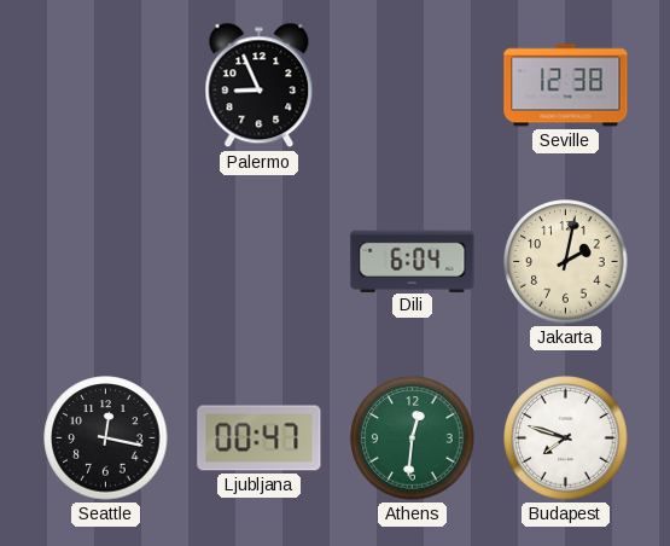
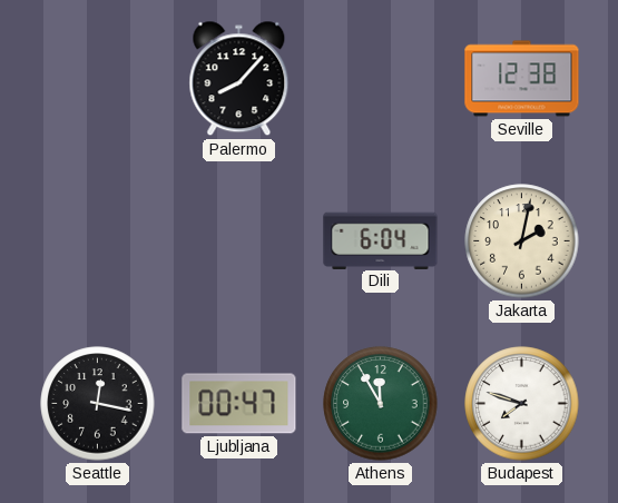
Palermo: 8:56 -> 8:07
Athens: 12:31 -> 11:55
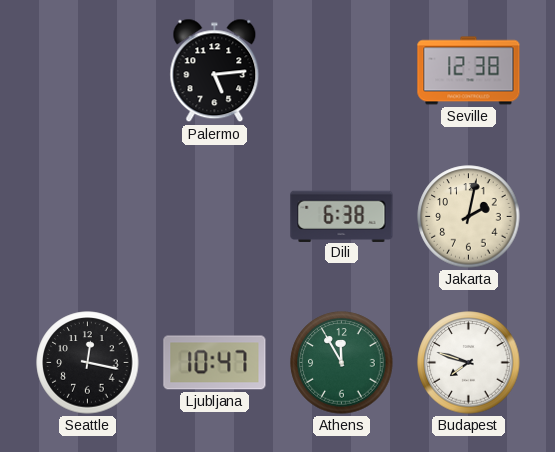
Palermo: 8:07 -> 5:14
Dili: 6:04 -> 6:38
Ljubljana: 00:47 -> 10:47
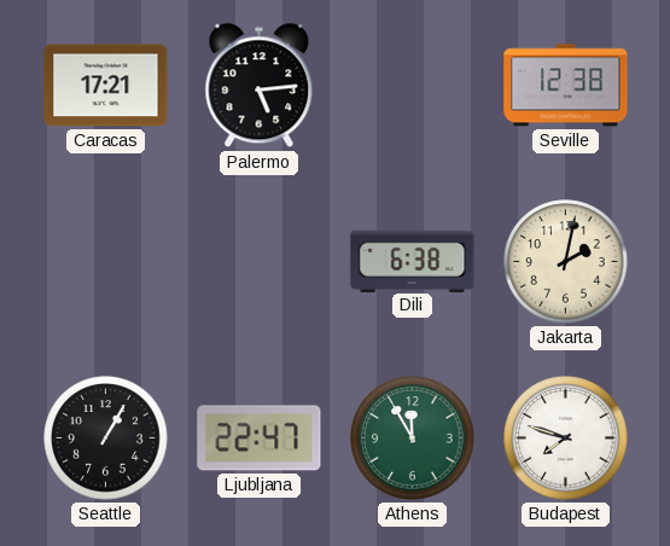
Caracas: none -> 17:21
Seattle: 12:17 -> 1:05
Ljubljana: 10:47 -> 22:47
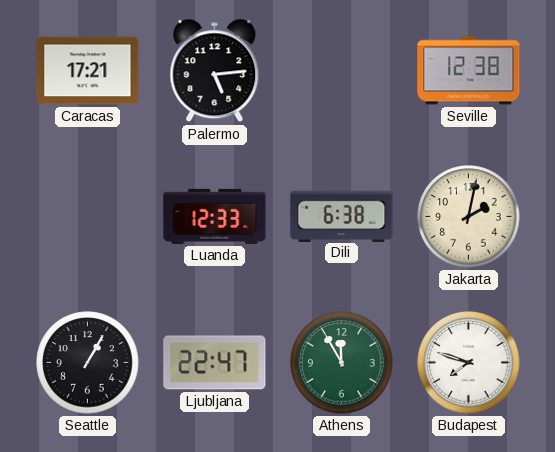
Luanda: none -> 12:33
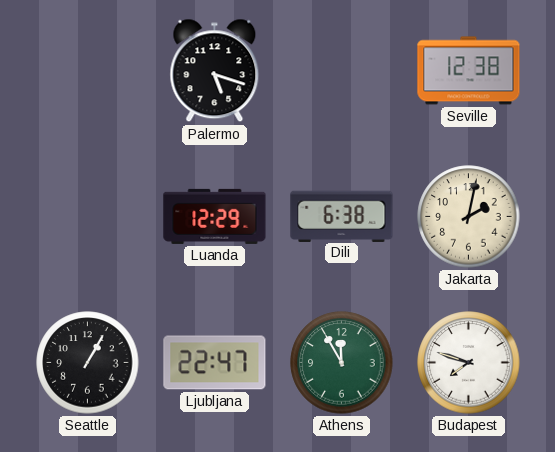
Caracas: 17:21 -> none
Palermo: 5:14 -> 5:18
Luanda: 12:33 -> 12:29
